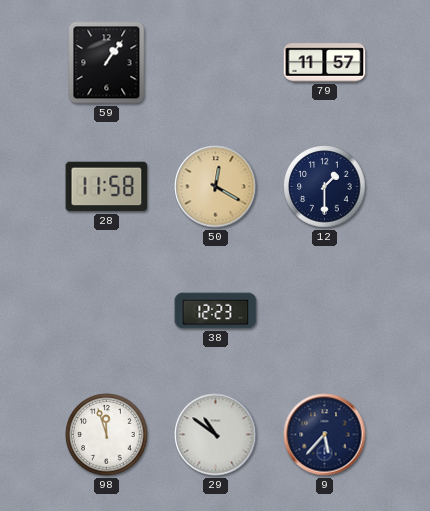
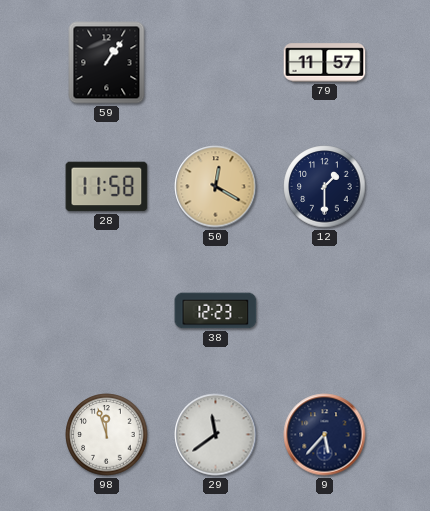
29: 10:51 -> 11:39
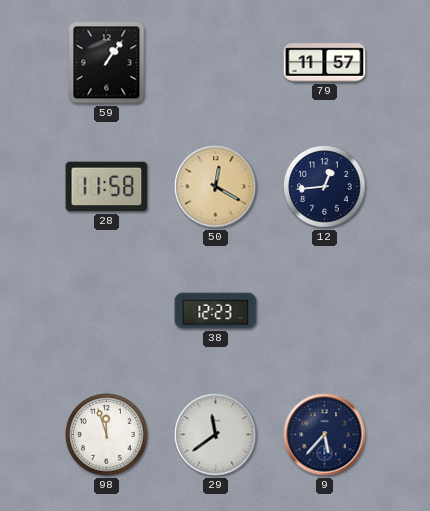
12: 1:30 -> 12:44
